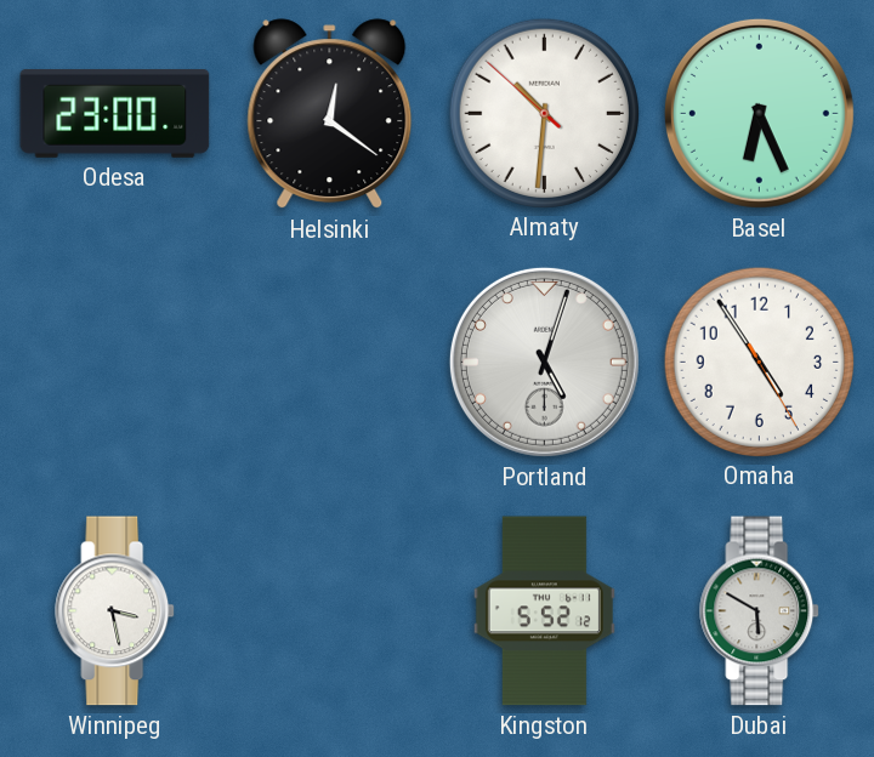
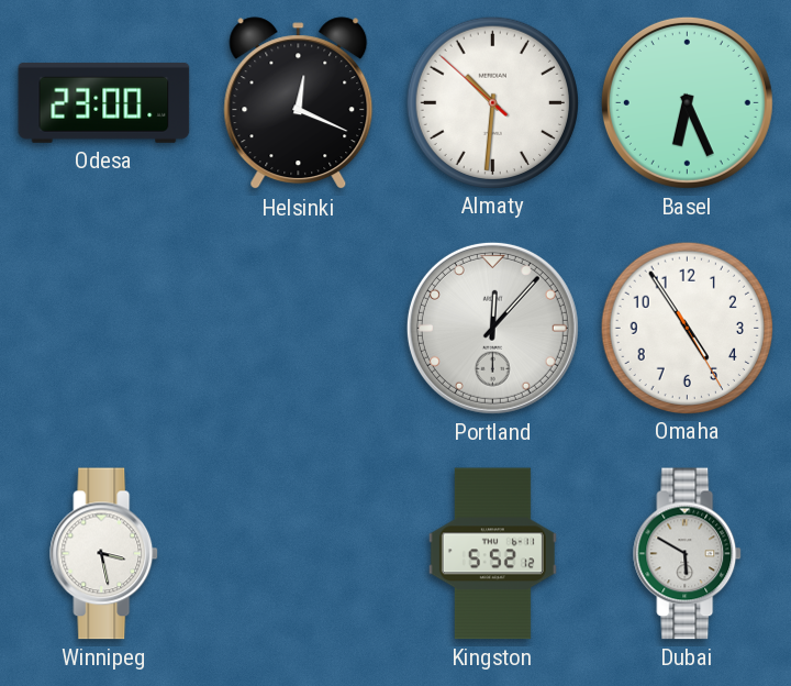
Helsinki: 12:21 -> 12:19
Portland: 5:03 -> 12:07
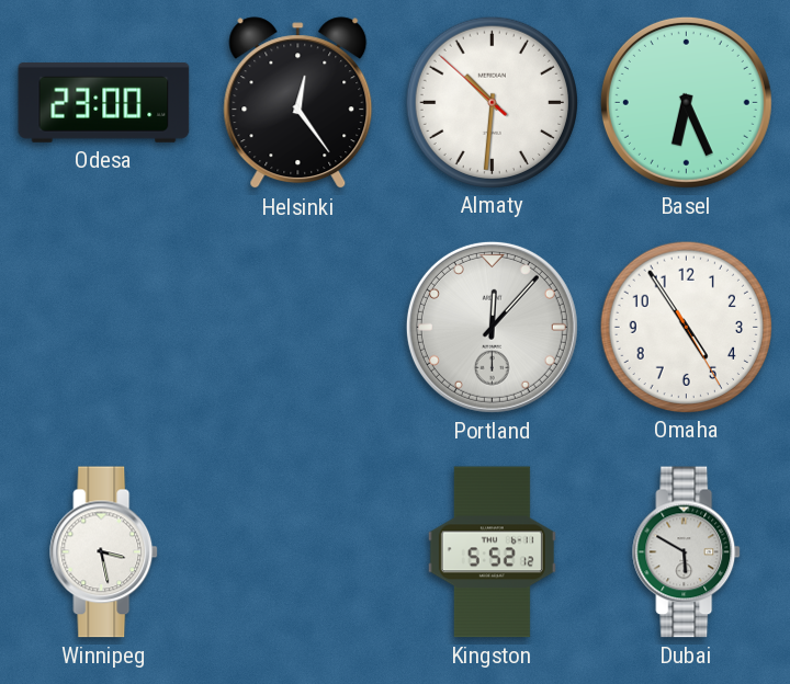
Helsinki: 12:19 -> 12:24
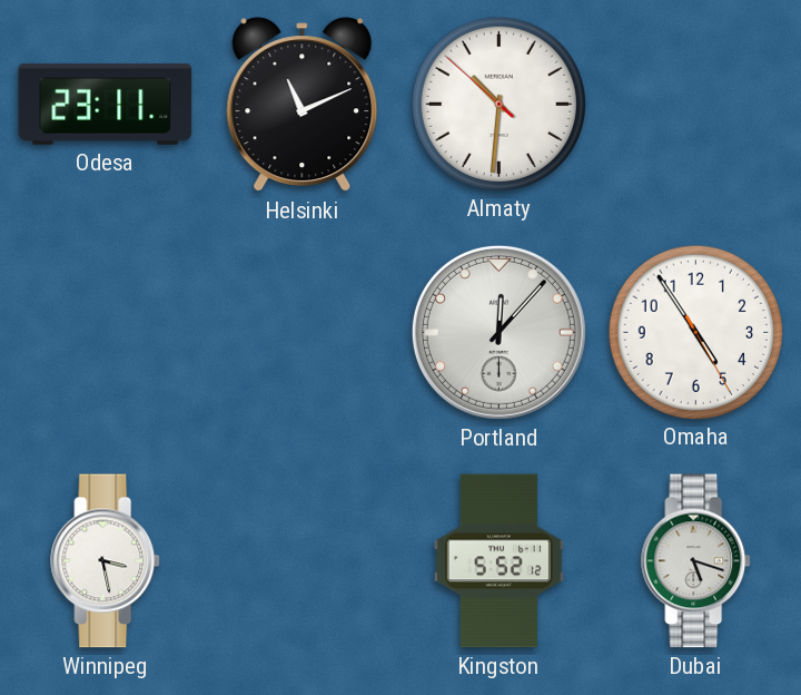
Odesa: 23:00 -> 23:11
Helsinki: 12:24 -> 11:11
Basel: 6:26 -> none
Dubai: 5:50 -> 5:18
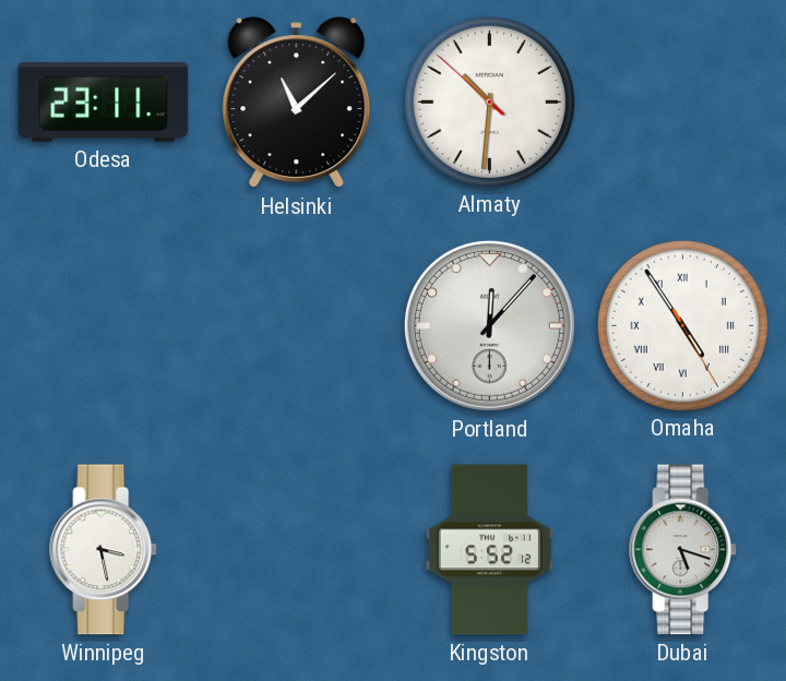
Helsinki: 11:11 -> 11:08
Omaha numerals: Arabic -> Roman
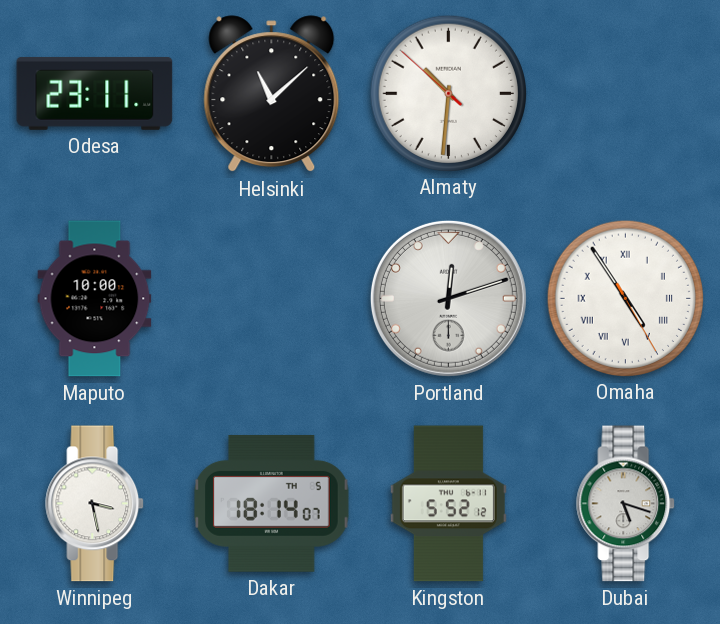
Maputo: none -> 10:00
Portland: 12:07 -> 12:12
Dakar: none -> 18:14
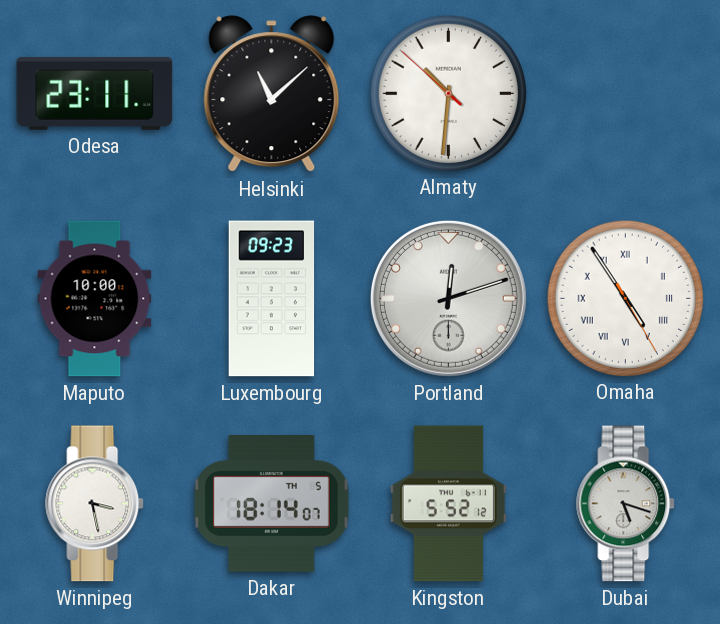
Luxembourg: none -> 09:23
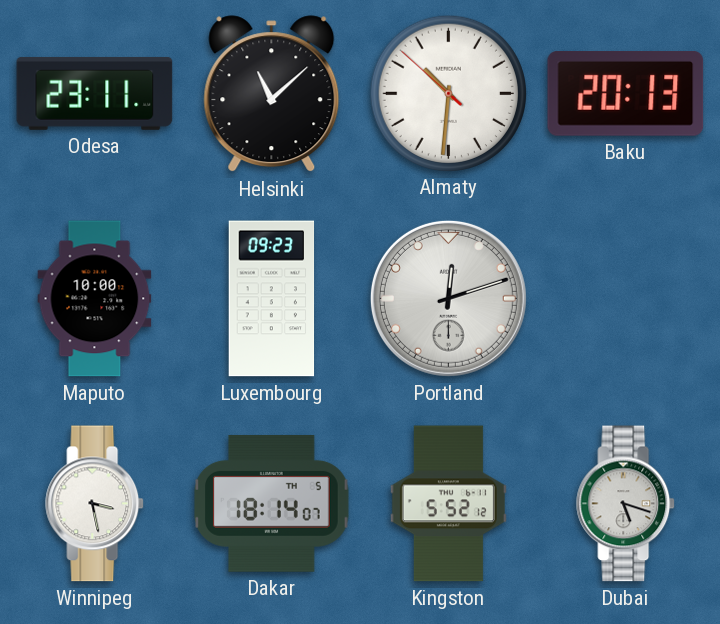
Baku: none -> 20:13
Omaha: 4:54 -> none
